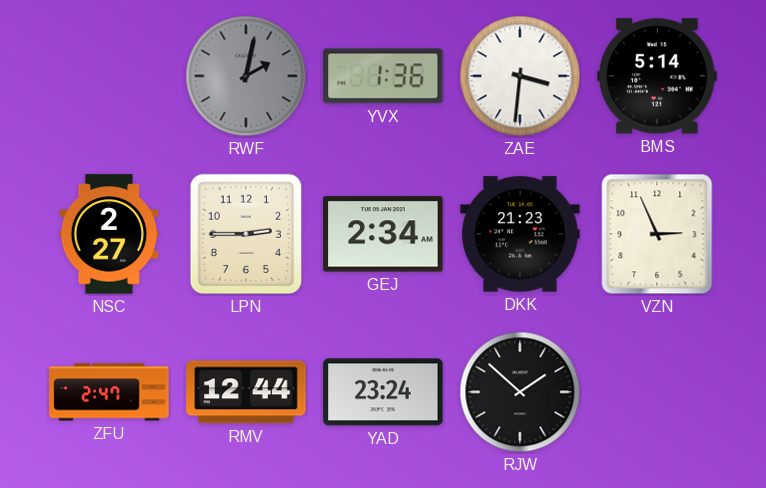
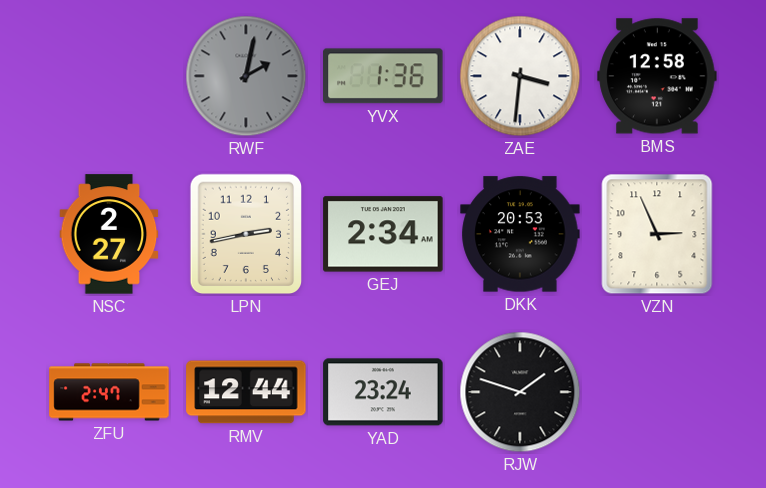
BMS: 5:14 -> 12:58
LPN: 2:45 -> 2:43
DKK: 21:23 -> 20:53
RJW: 1:52 -> 1:48
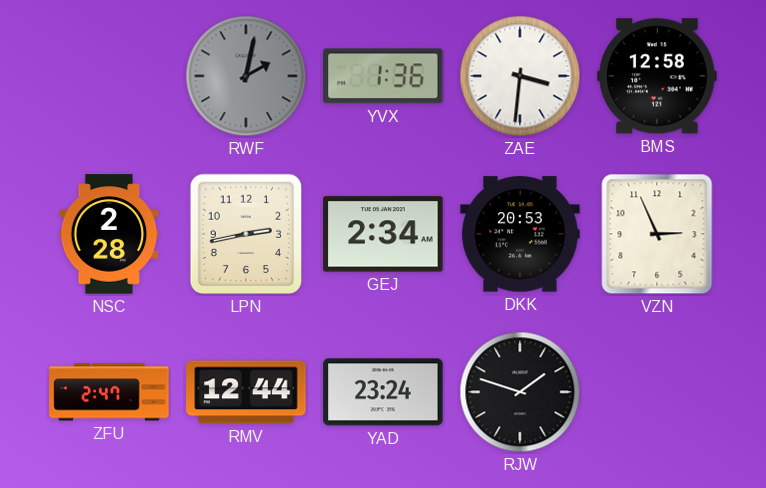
NSC: 2:27 -> 2:28
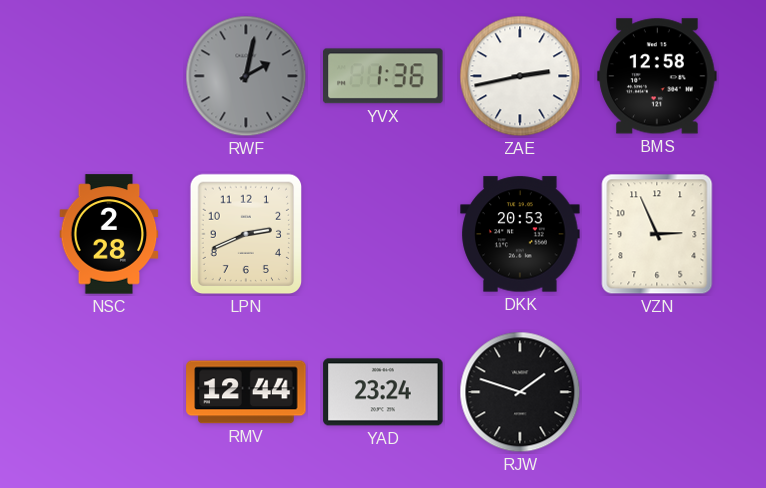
ZAE: 3:31 -> 2:43
LPN: 2:43 -> 2:41
GEJ: 2:34 -> none
ZFU: 2:47 -> none
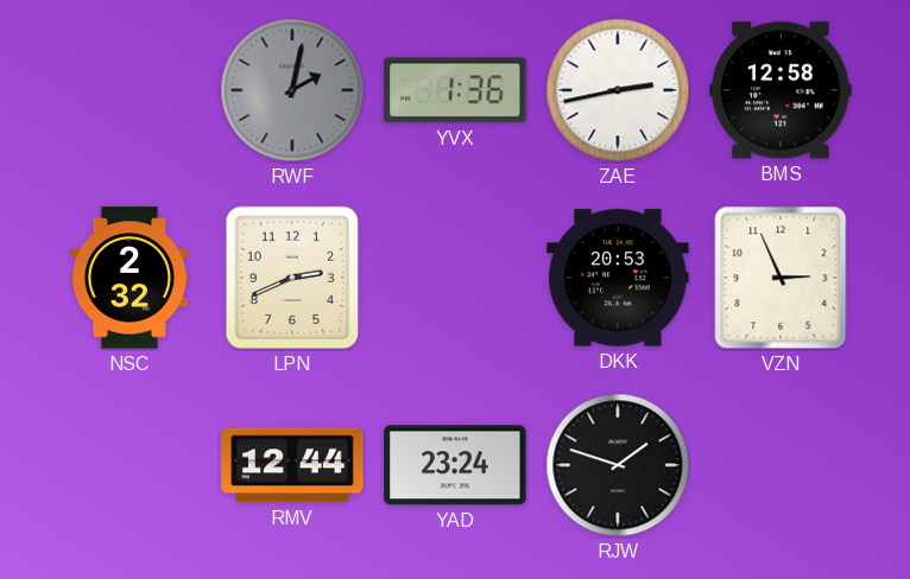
NSC: 2:28 -> 2:32
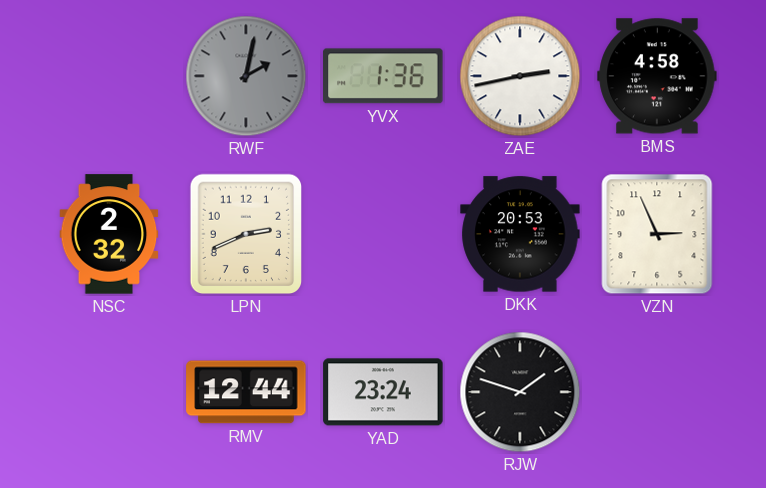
BMS: 12:58 -> 4:58
